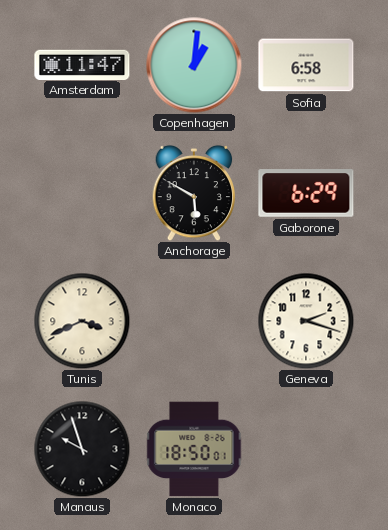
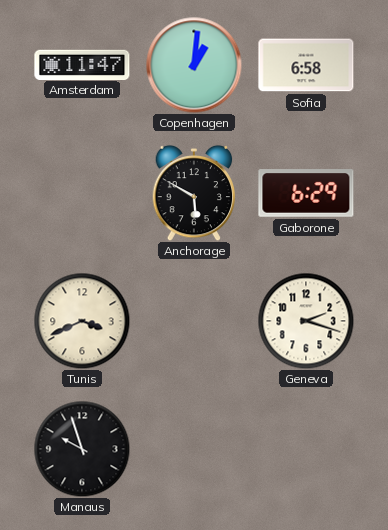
Monaco: 18:50 -> none
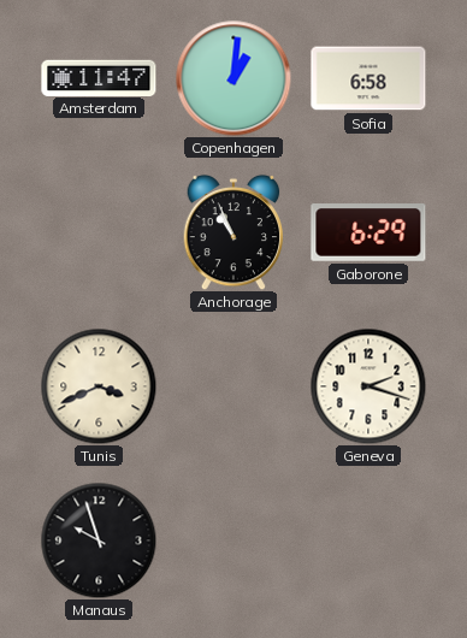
Anchorage: 5:50 -> 10:56
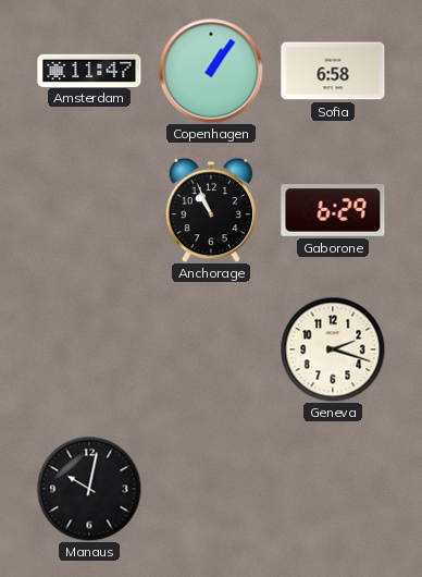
Copenhagen: 1:01 -> 1:06
Tunis: 3:41 -> none
Manaus: 9:57 -> 10:02
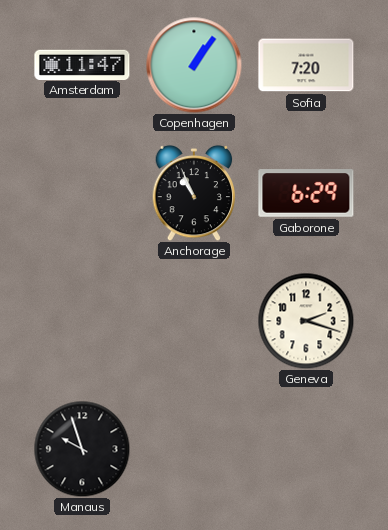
Sofia: 6:58 -> 7:20
Manaus: 10:02 -> 9:57
